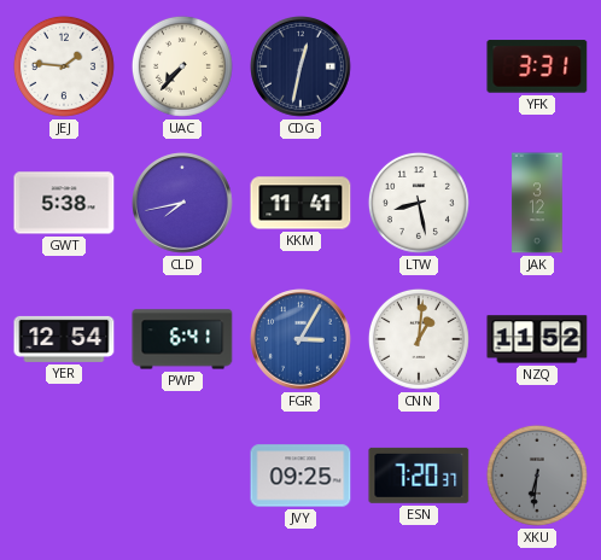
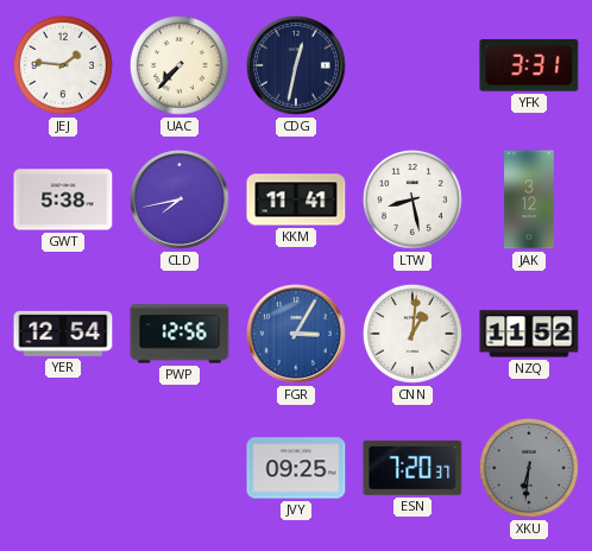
PWP: 6:41 -> 12:56
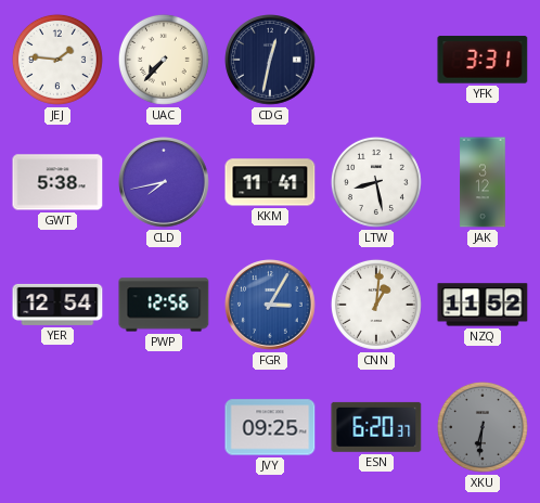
ESN: 7:20 -> 6:20
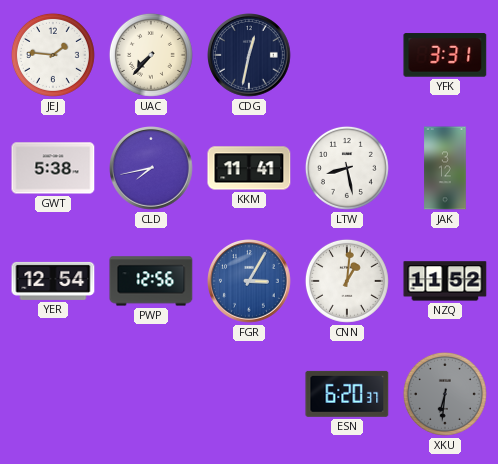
JVY: 09:25 -> none
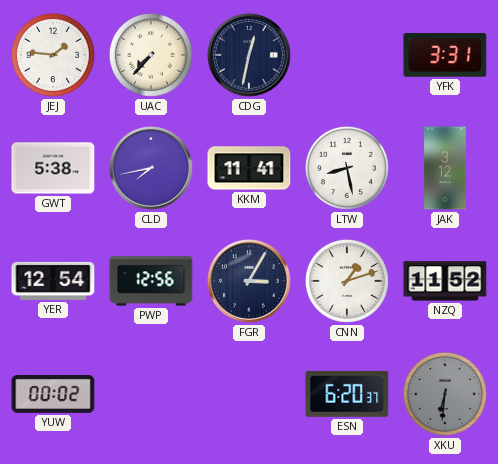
FGR dial: blue -> navy
CNN: 1:01 -> 1:12
YUW: none -> 00:02
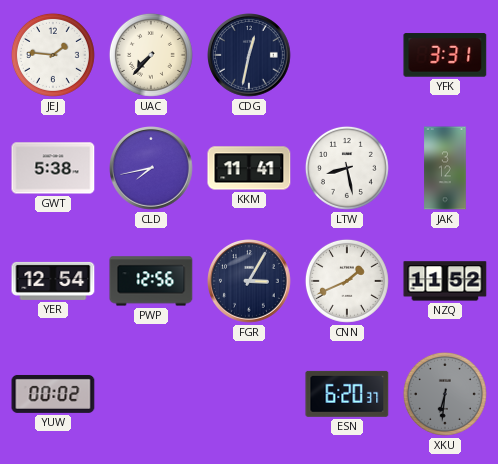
CNN: 1:12 -> 1:41
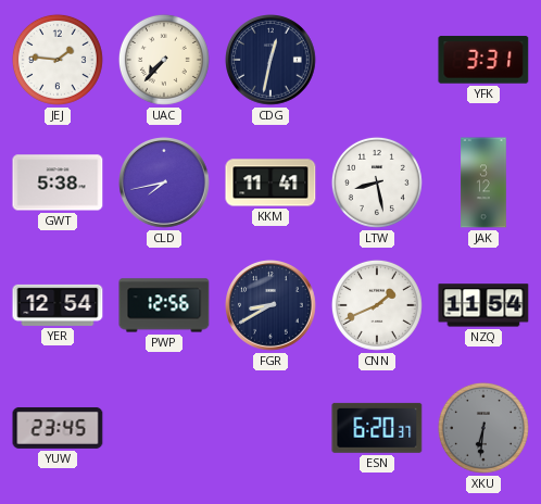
FGR: 3:05 -> 8:40
NZQ: 11:52 -> 11:54
YUW: 00:02 -> 23:45
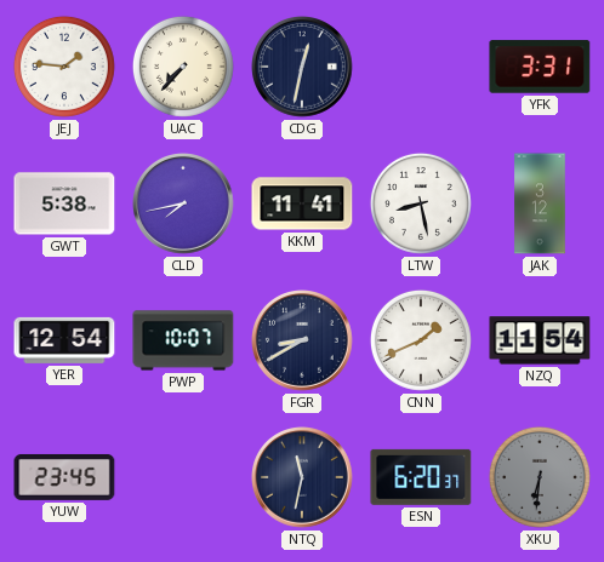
PWP: 12:56 -> 10:07
NTQ: none -> 11:32
